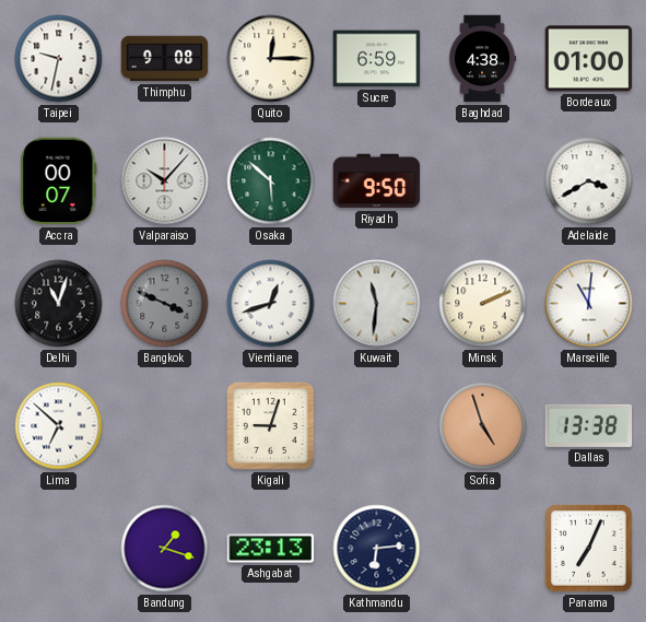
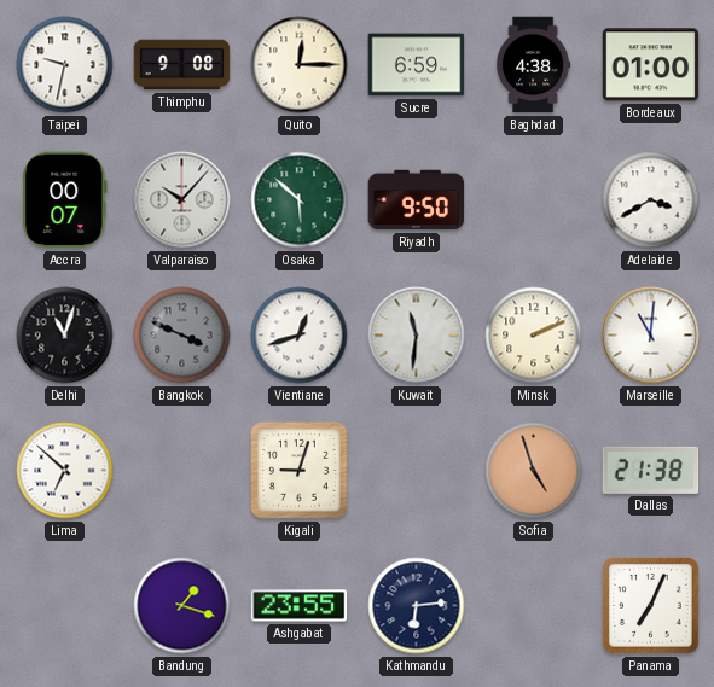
Dallas: 13:38 -> 21:38
Ashgabat: 23:13 -> 23:55
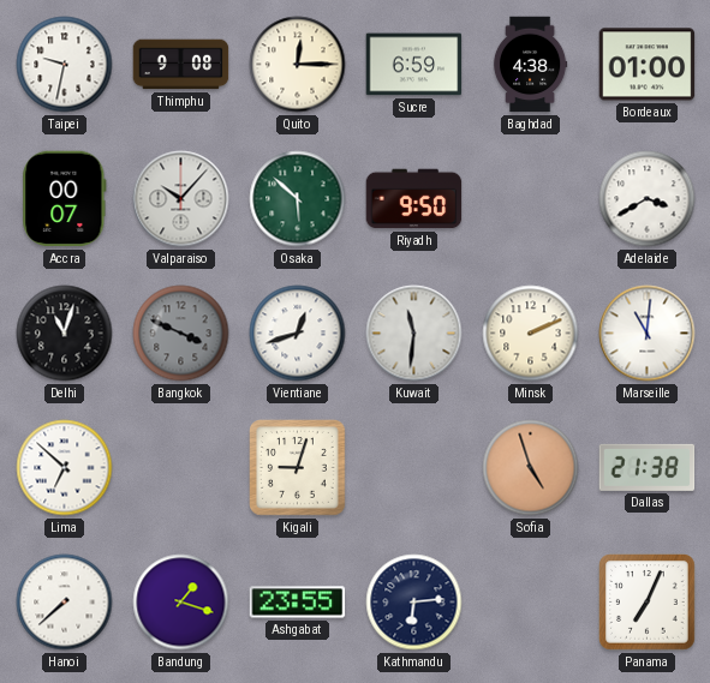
Hanoi: none -> 7:38
